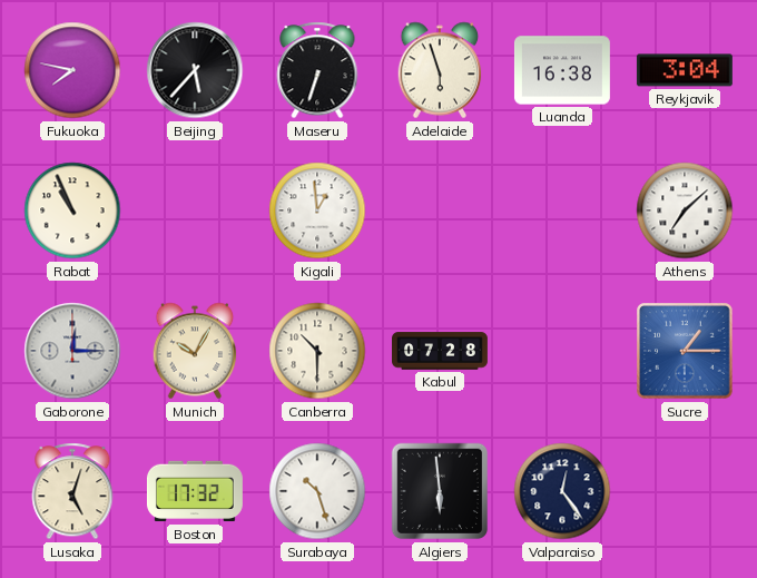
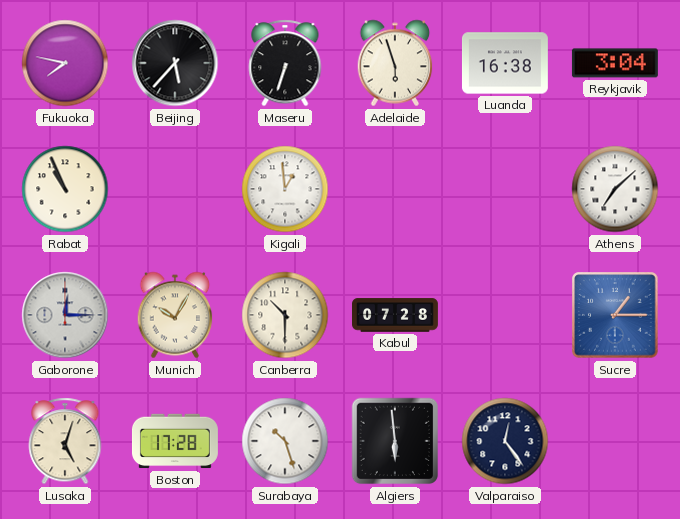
Boston: 17:32 -> 17:28
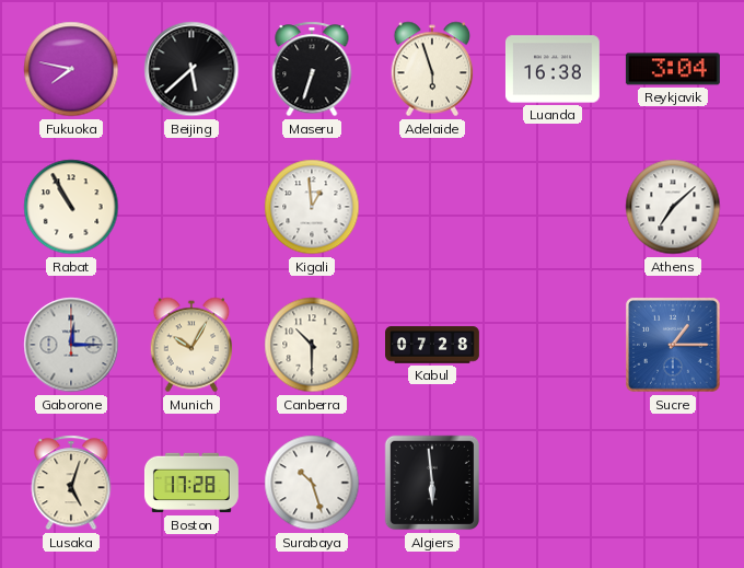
Beijing: 5:37 -> 5:38
Rabat: 10:56 -> 10:55
Valparaiso: 12:24 -> none
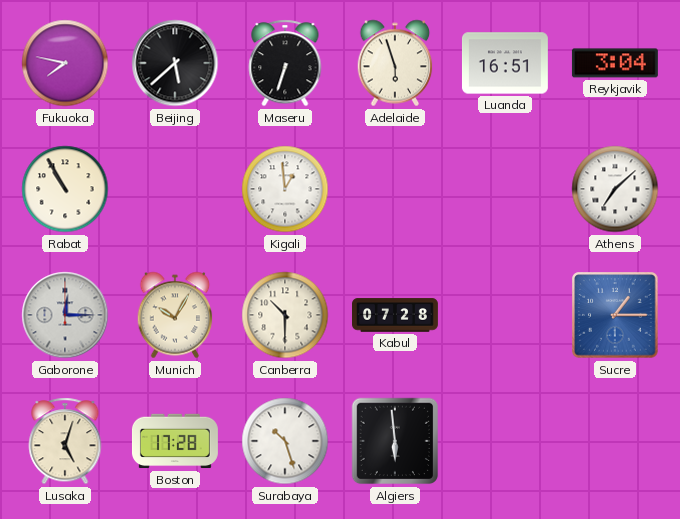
Luanda: 16:38 -> 16:51
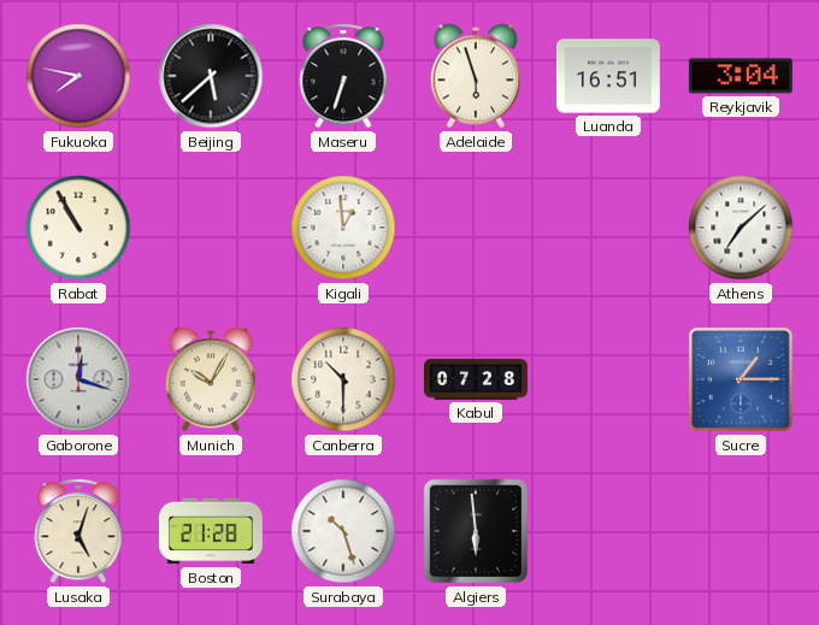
Gaborone: 12:15 -> 12:18
Boston: 17:28 -> 21:28
